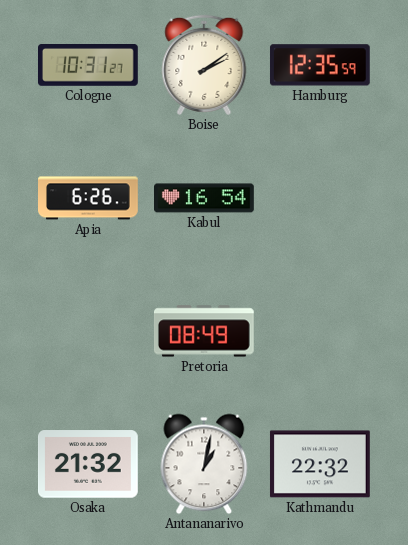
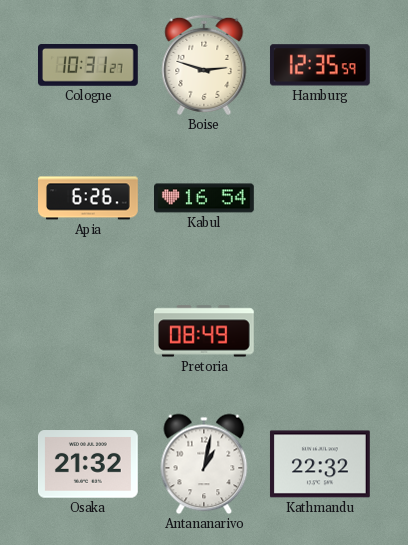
Boise: 2:09 -> 2:48
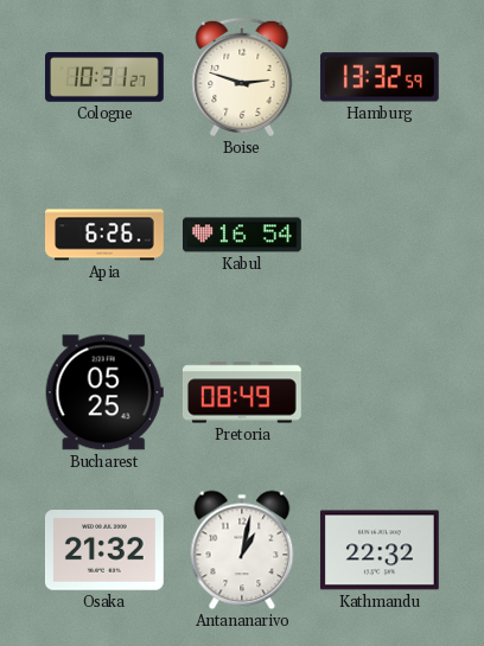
Hamburg: 12:35 -> 13:32
Bucharest: none -> 05:25
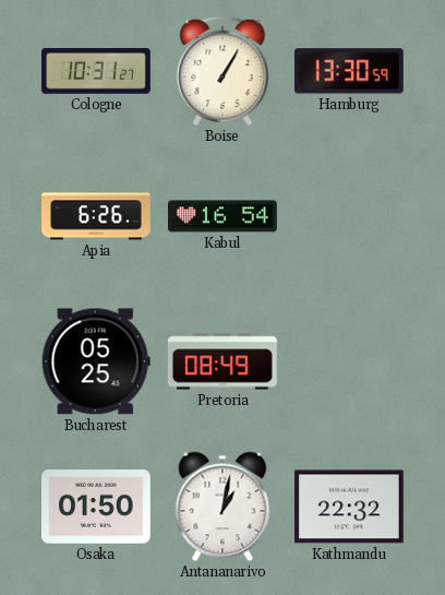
Boise: 2:48 -> 1:05
Hamburg: 13:32 -> 13:30
Osaka: 21:32 -> 01:50
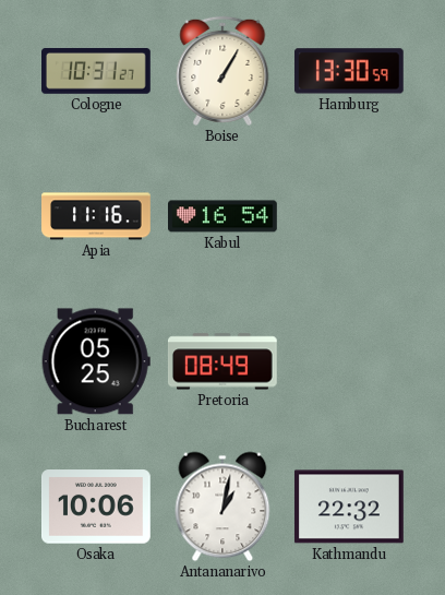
Apia: 6:26 -> 11:16
Osaka: 01:50 -> 10:06
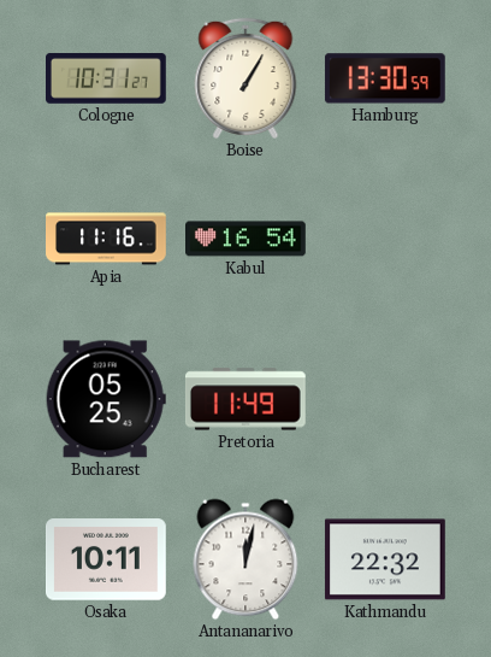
Pretoria: 08:49 -> 11:49
Osaka: 10:06 -> 10:11
Antananarivo: 1:02 -> 12:02
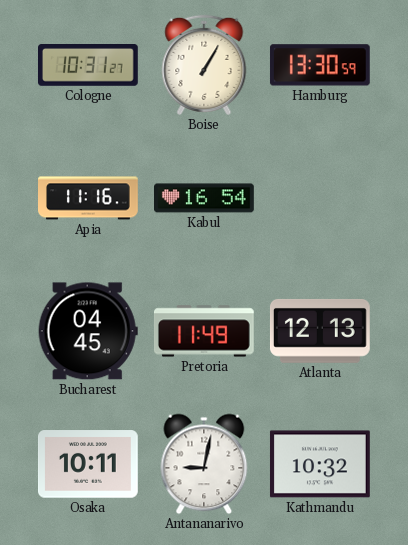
Bucharest: 05:25 -> 04:45
Atlanta: none -> 12:13
Antananarivo: 12:02 -> 9:02
Kathmandu: 22:32 -> 10:32
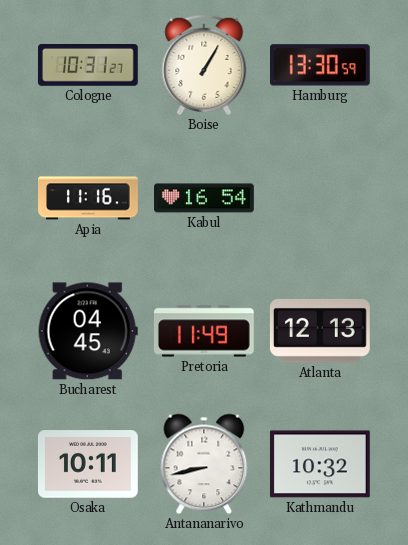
Antananarivo: 9:02 -> 8:43
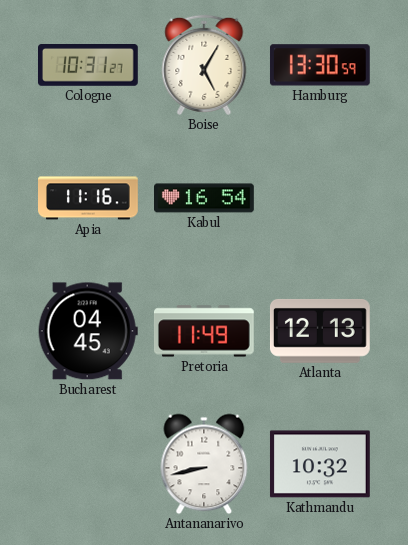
Boise: 1:05 -> 5:05
Osaka: 10:11 -> none
